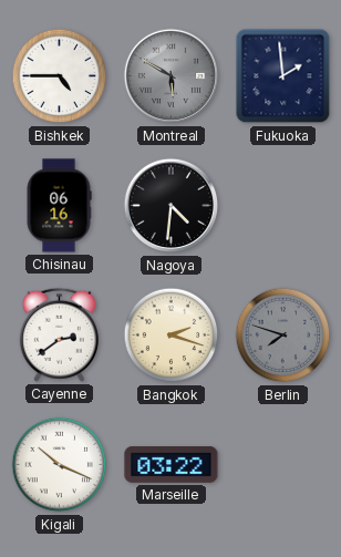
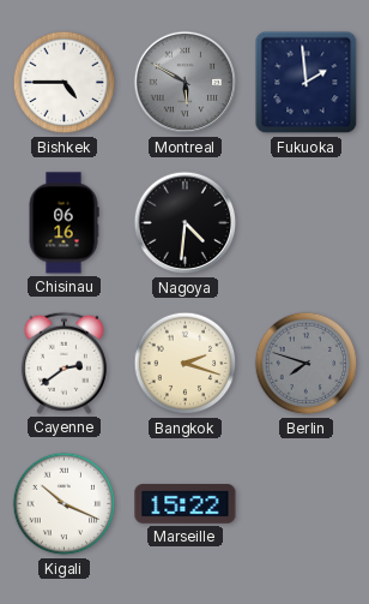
Marseille: 03:22 -> 15:22
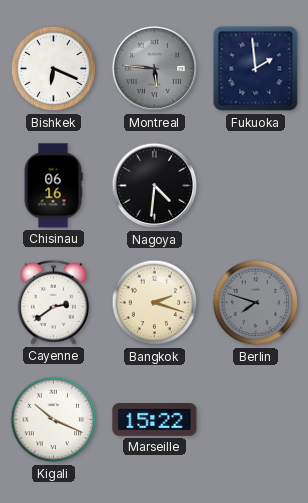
Bishkek: 4:45 -> 6:19
Montreal: 5:50 -> 5:46
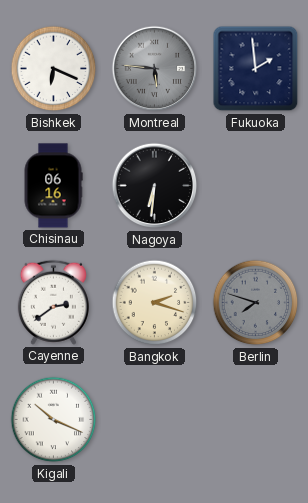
Nagoya: 4:31 -> 6:31
Marseille: 15:22 -> none
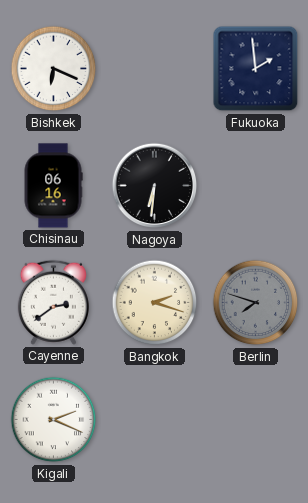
Montreal: 5:46 -> none
Kigali: 10:19 -> 2:19
